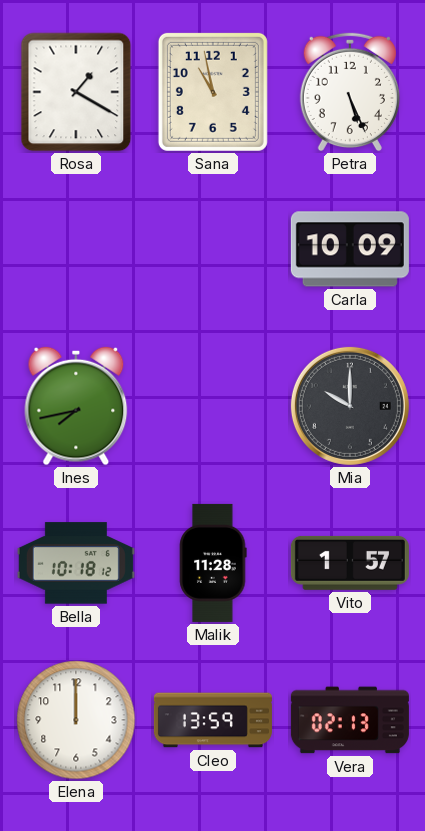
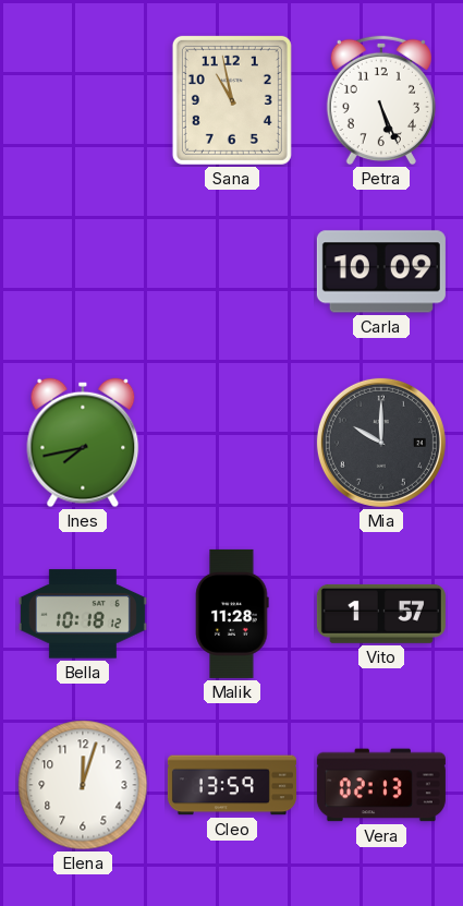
Rosa: 1:20 -> none
Elena: 12:00 -> 12:03
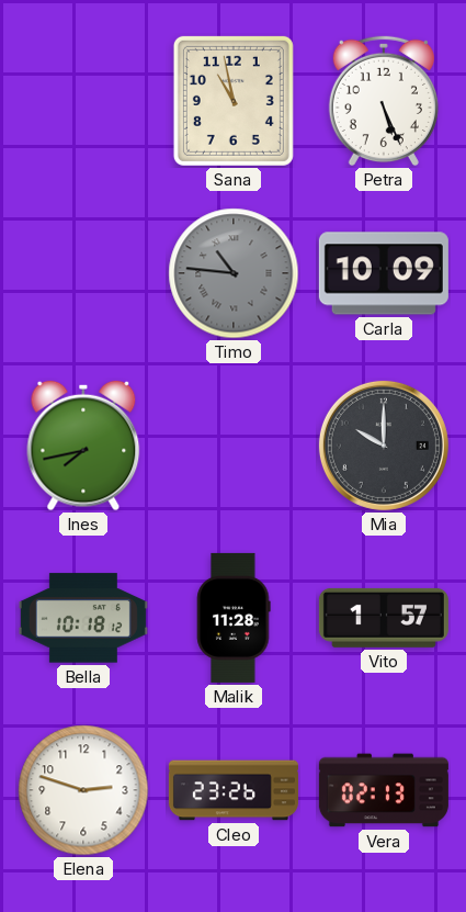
Timo: none -> 10:46
Elena: 12:03 -> 2:48
Cleo: 13:59 -> 23:26
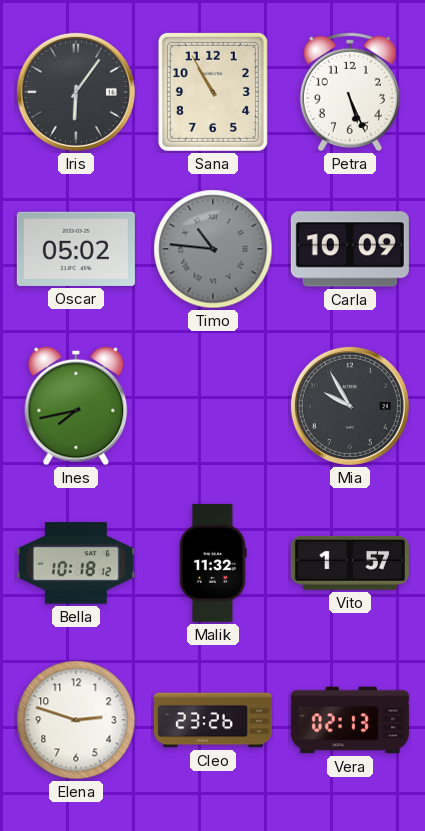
Iris: none -> 6:06
Sana: 10:58 -> 10:55
Oscar: none -> 05:02
Mia: 10:00 -> 9:55
Malik: 11:28 -> 11:32
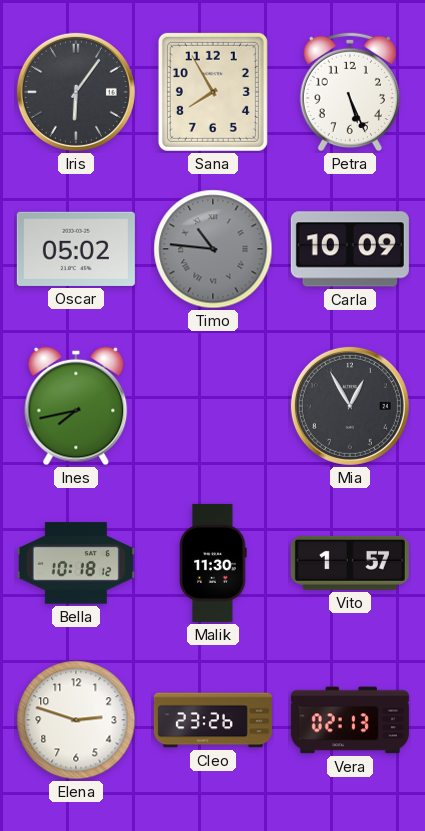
Sana: 10:55 -> 7:55
Mia: 9:55 -> 12:55
Malik: 11:32 -> 11:30
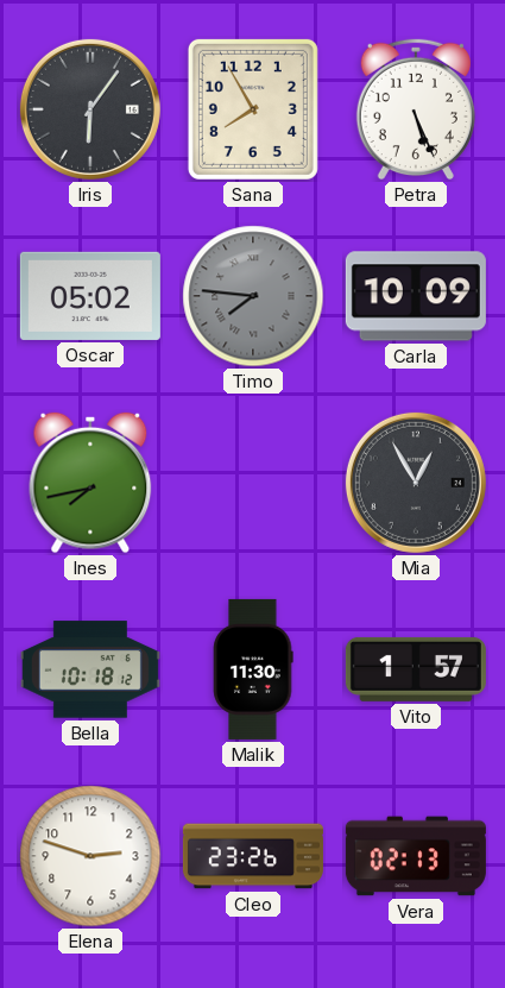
Timo: 10:46 -> 7:46
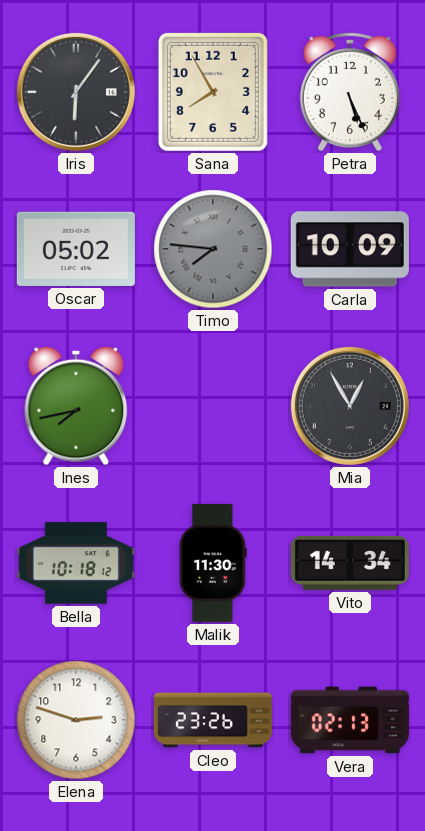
Vito: 1:57 -> 14:34
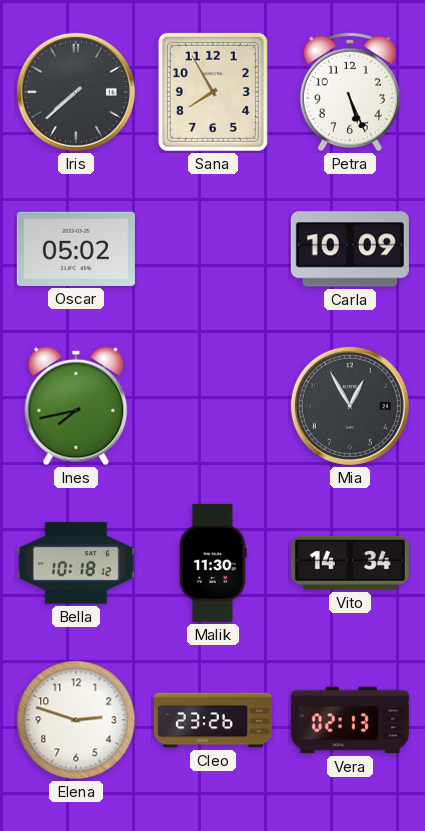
Iris: 6:06 -> 7:38
Timo: 7:46 -> none
